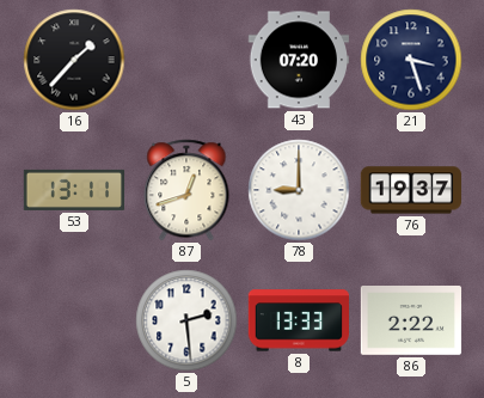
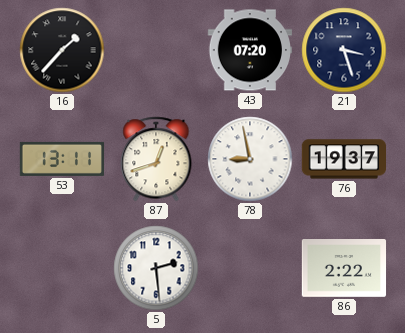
78: 9:00 -> 8:58
8: 13:33 -> none
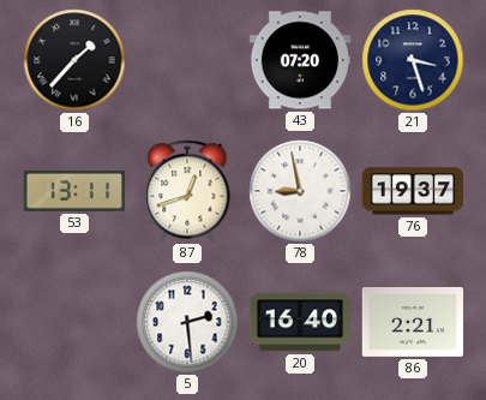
20: none -> 16:40
86: 2:22 -> 2:21
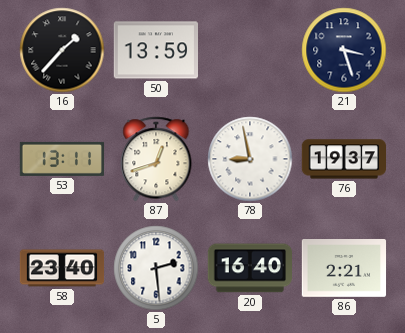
50: none -> 13:59
43: 07:20 -> none
58: none -> 23:40
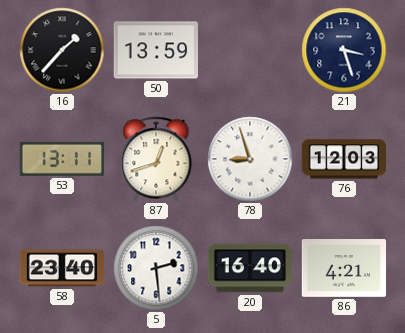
78: 8:58 -> 8:57
76: 19:37 -> 12:03
86: 2:21 -> 4:21
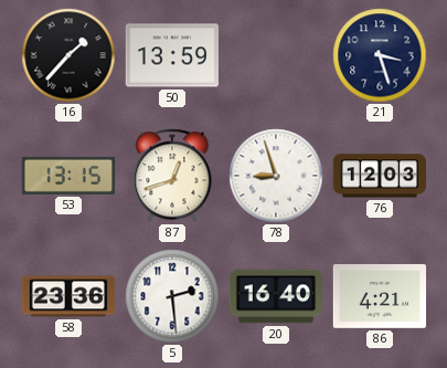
53: 13:11 -> 13:15
58: 23:40 -> 23:36
